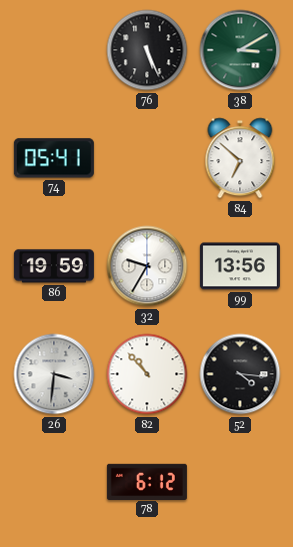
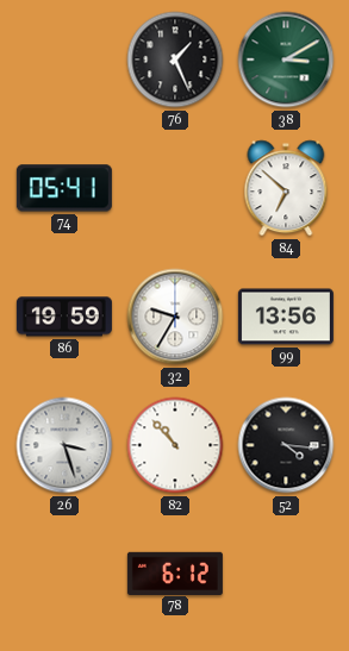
76: 5:26 -> 1:26
26: 3:31 -> 3:27
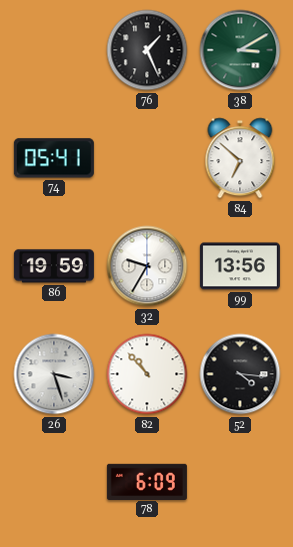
78: 6:12 -> 6:09
